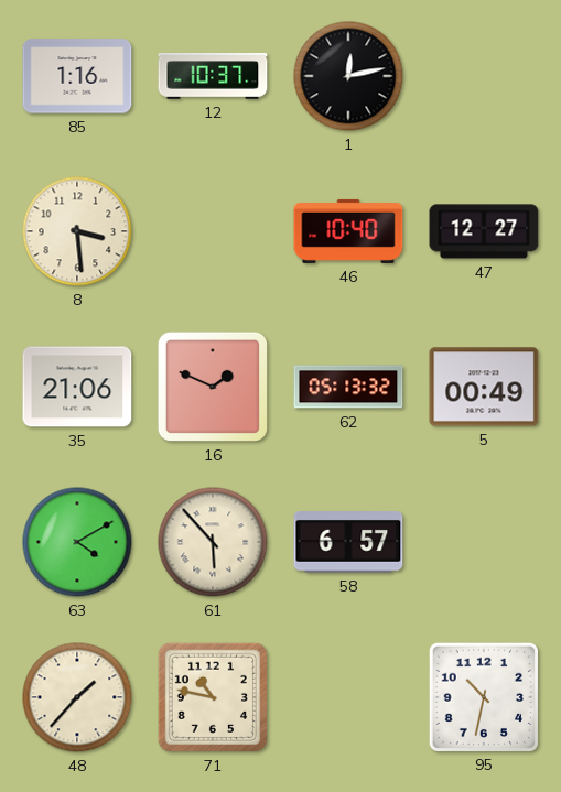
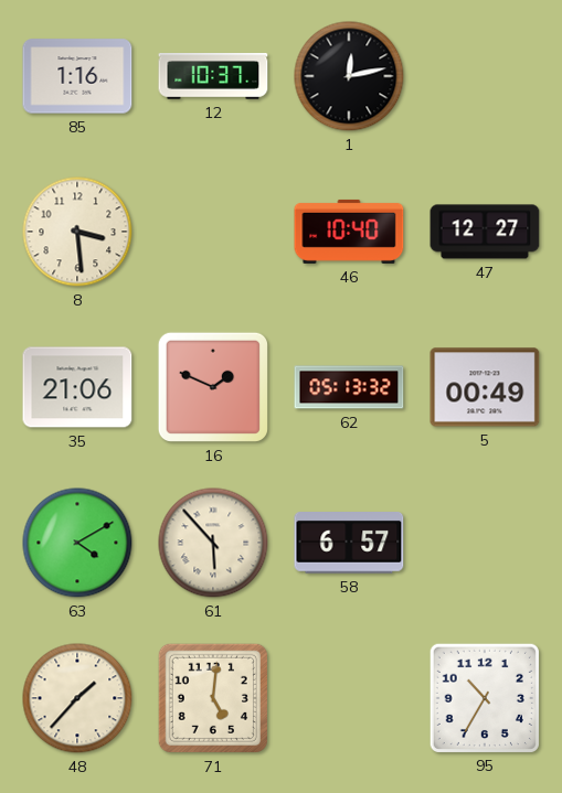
71: 10:47 -> 5:01
95: 10:32 -> 10:35
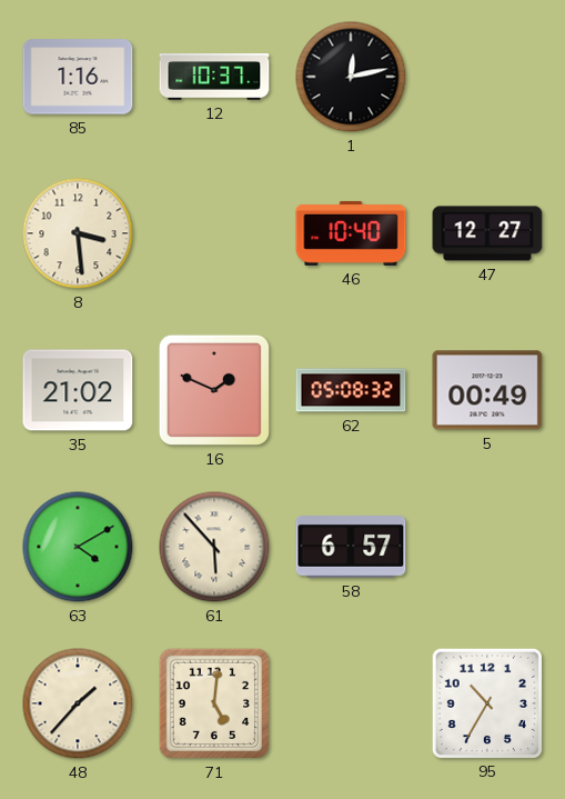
35: 21:06 -> 21:02
62: 05:13 -> 05:08
